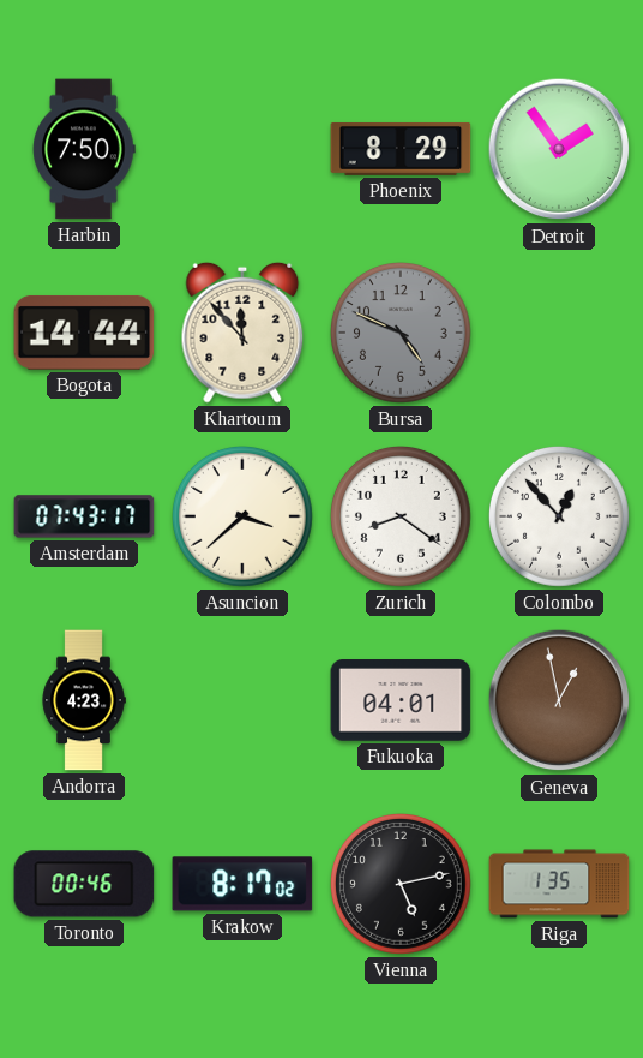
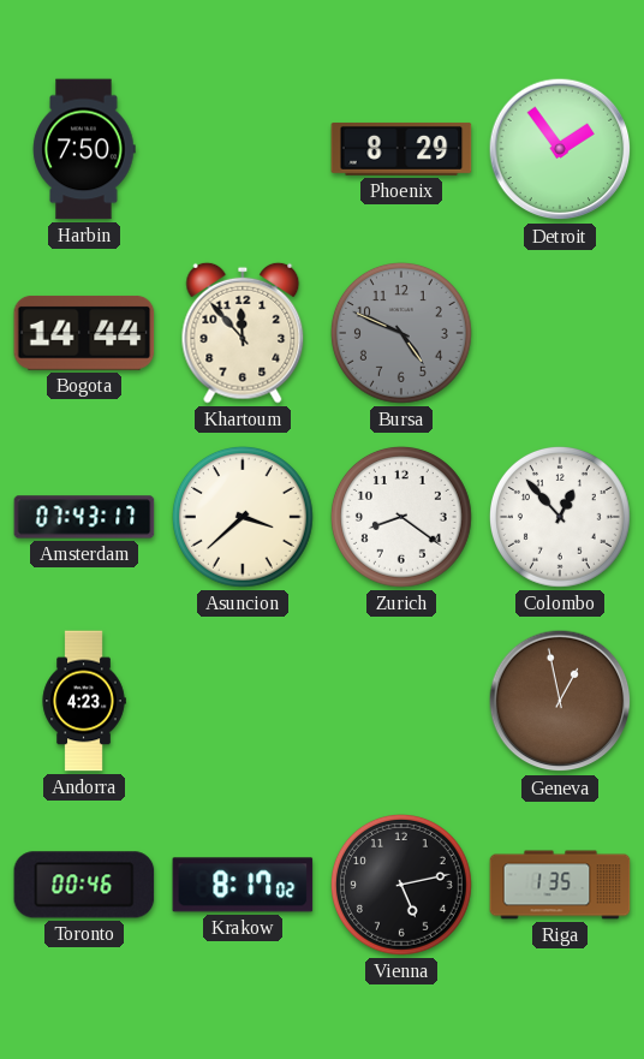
Fukuoka: 04:01 -> none
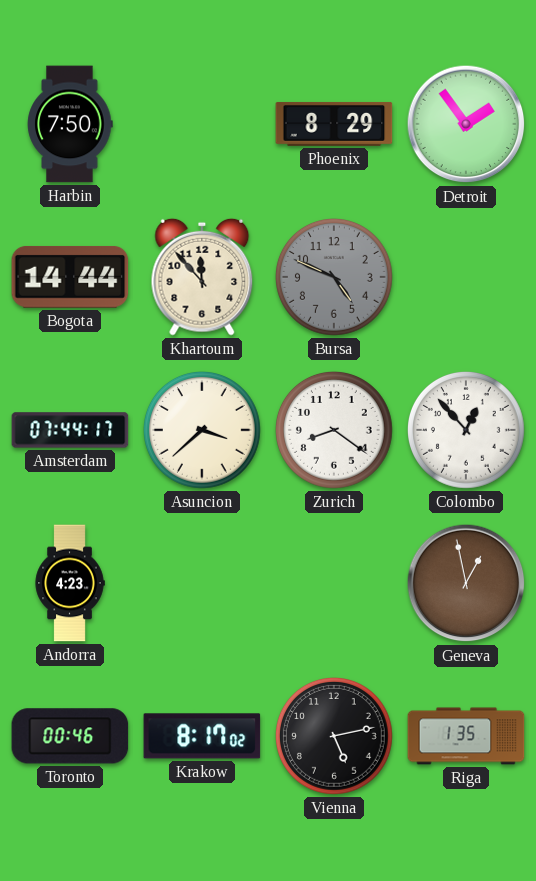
Amsterdam: 07:43 -> 07:44
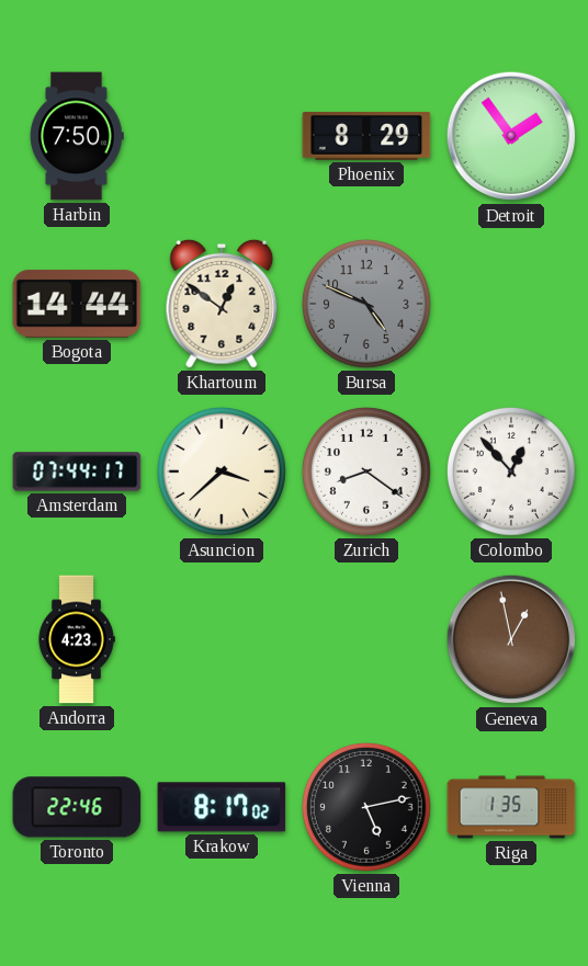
Khartoum: 11:53 -> 12:51
Toronto: 00:46 -> 22:46
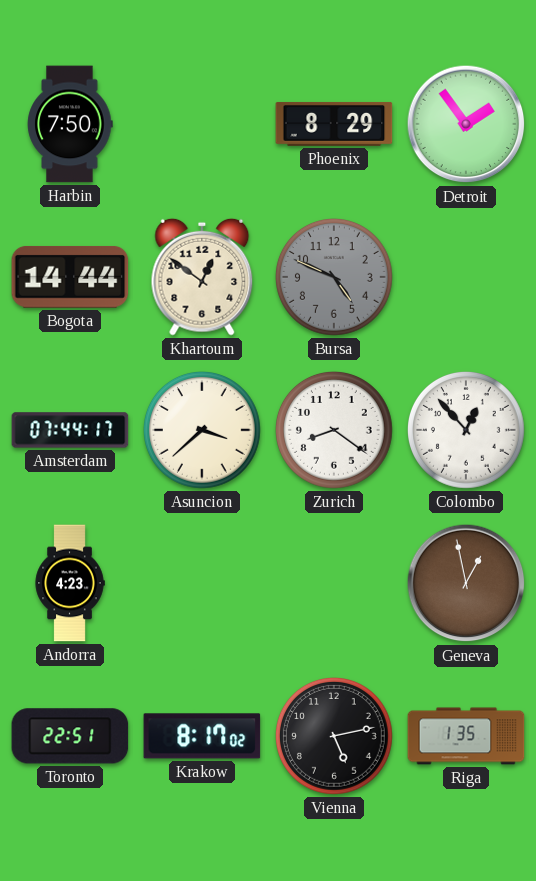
Toronto: 22:46 -> 22:51
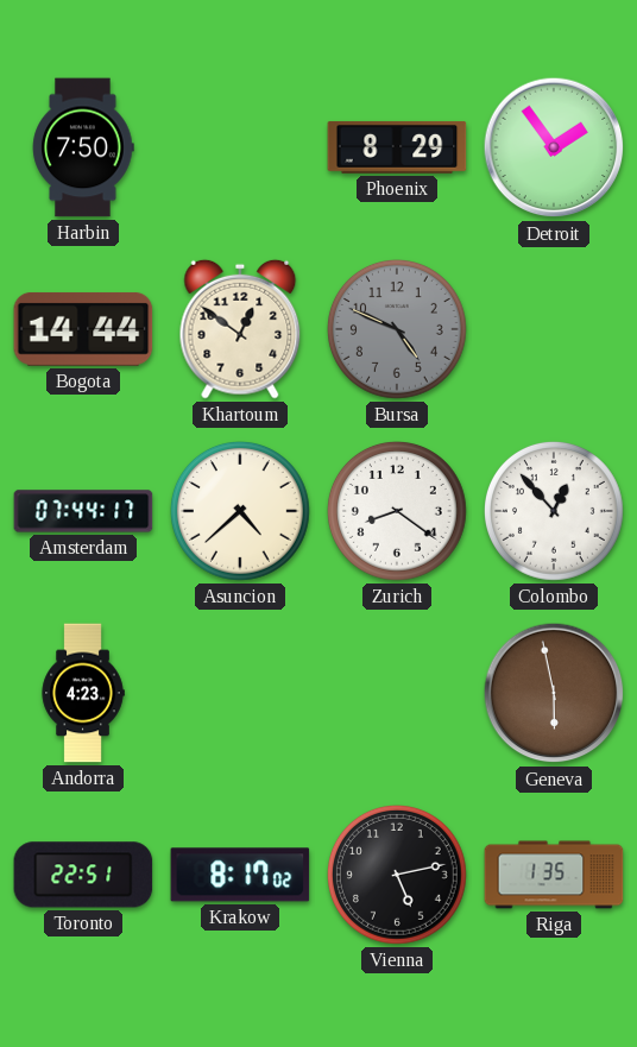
Asuncion: 3:38 -> 4:38
Geneva: 12:58 -> 5:58
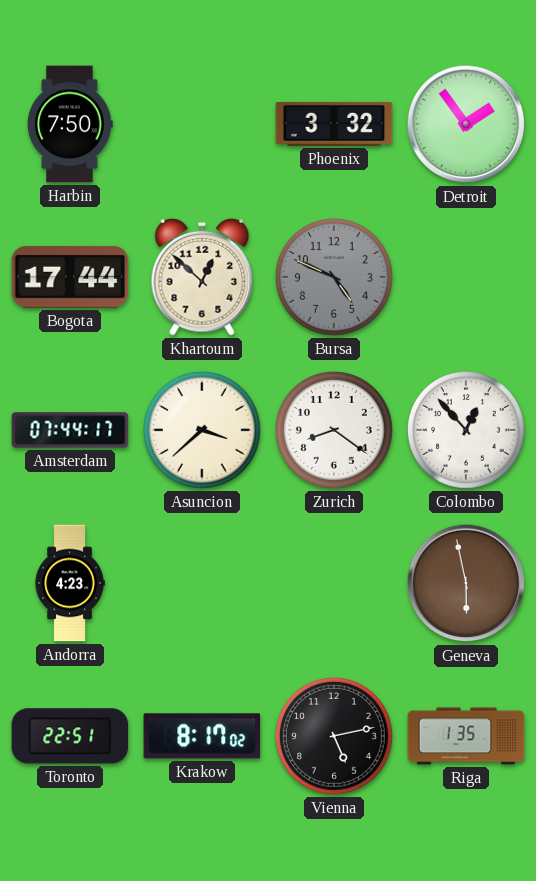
Phoenix: 8:29 -> 3:32
Bogota: 14:44 -> 17:44
Khartoum: 12:51 -> 12:52
Asuncion: 4:38 -> 3:38
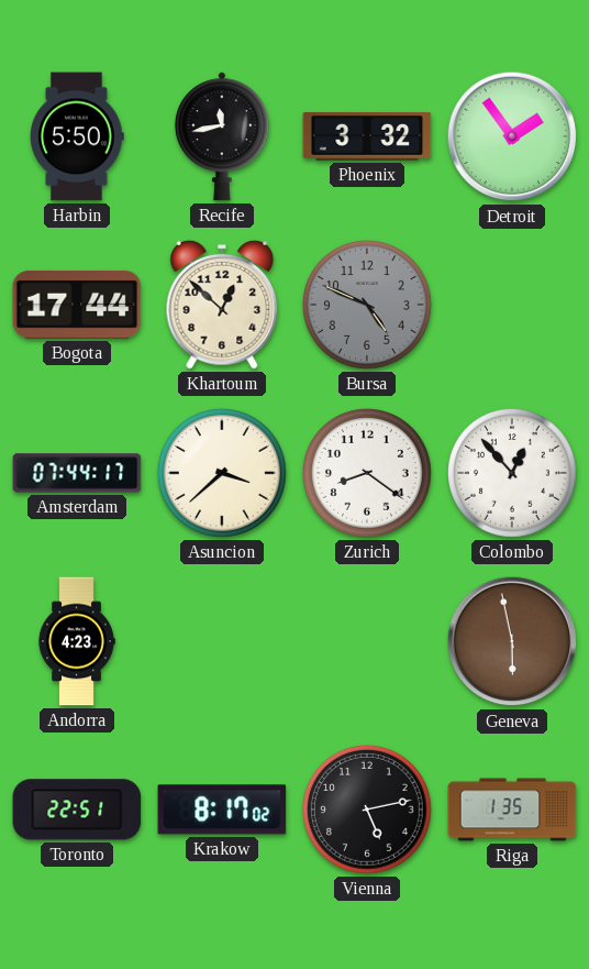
Harbin: 7:50 -> 5:50
Recife: none -> 11:43
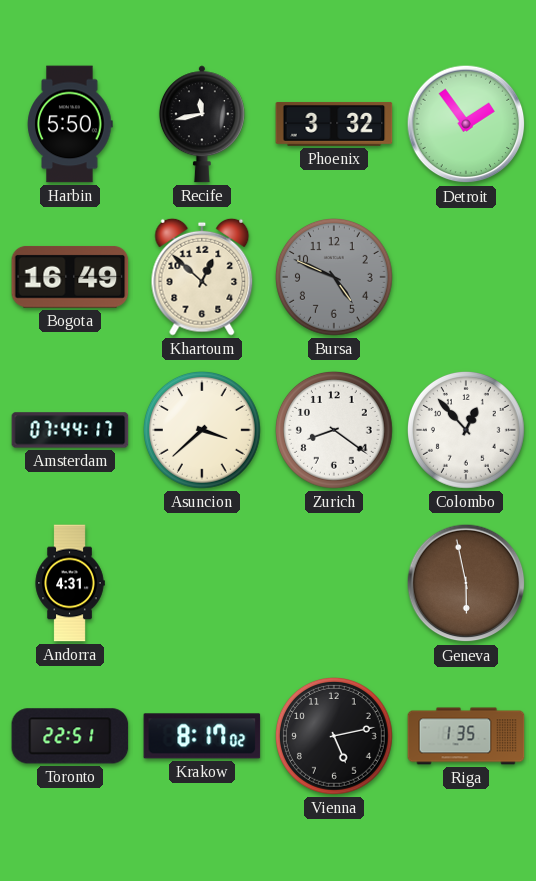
Bogota: 17:44 -> 16:49
Andorra: 4:23 -> 4:31
